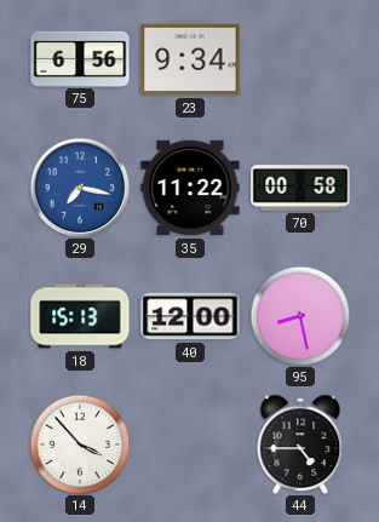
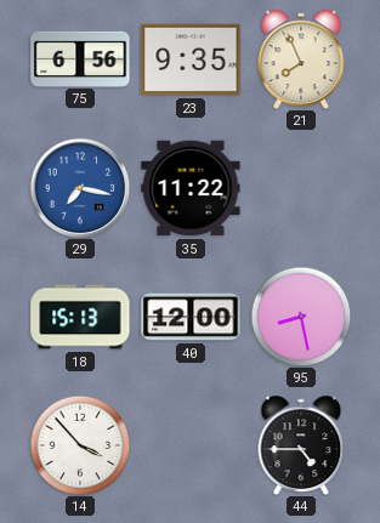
23: 9:34 -> 9:35
21: none -> 7:56
70: 00:58 -> none
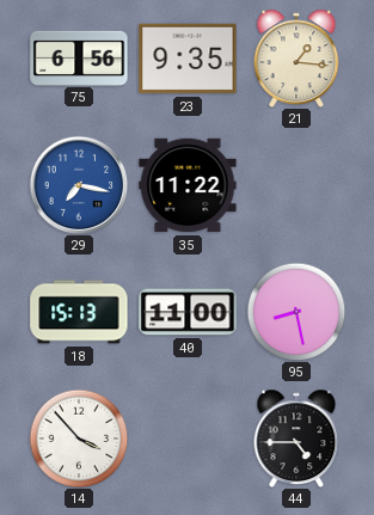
21: 7:56 -> 1:16
40: 12:00 -> 11:00
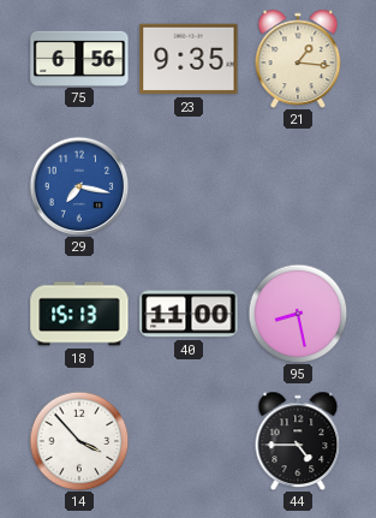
35: 11:22 -> none
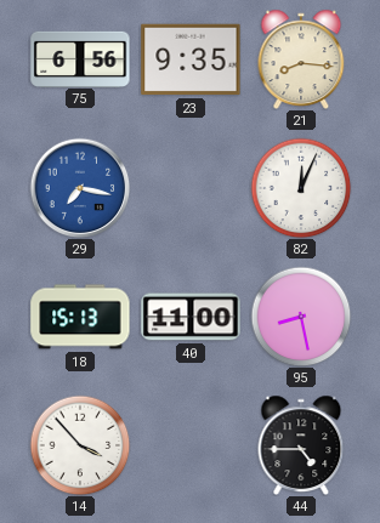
21: 1:16 -> 8:16
82: none -> 12:04
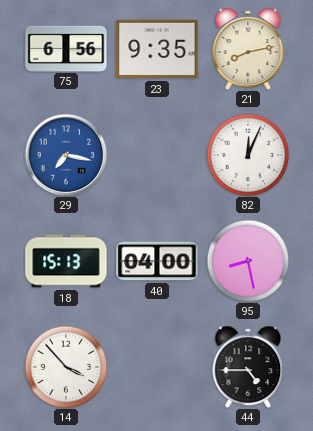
21: 8:16 -> 8:13
40: 11:00 -> 04:00
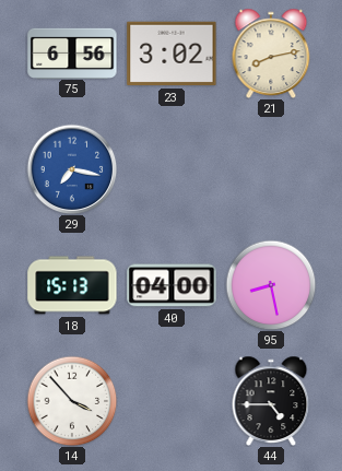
23: 9:35 -> 3:02
82: 12:04 -> none
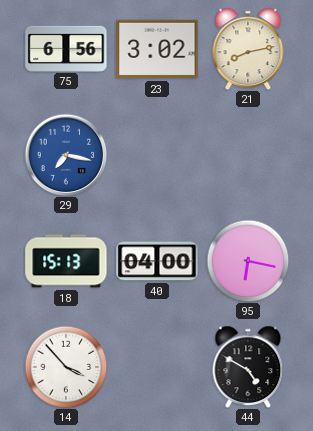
95: 8:28 -> 6:17
44: 4:45 -> 4:50
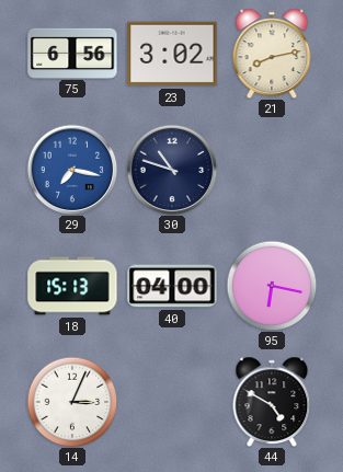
30: none -> 10:48
14: 3:53 -> 3:04
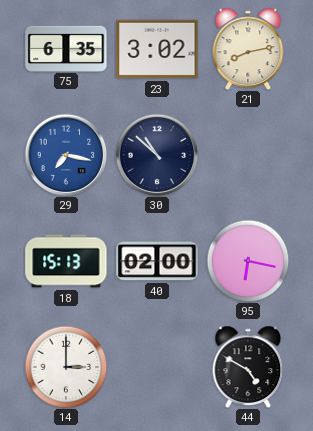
75: 6:56 -> 6:35
30: 10:48 -> 10:52
40: 04:00 -> 02:00
14: 3:04 -> 3:00
